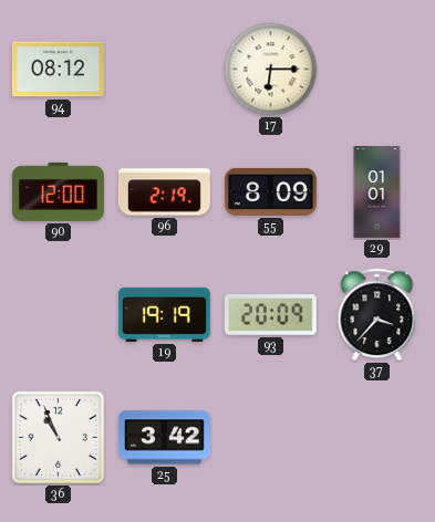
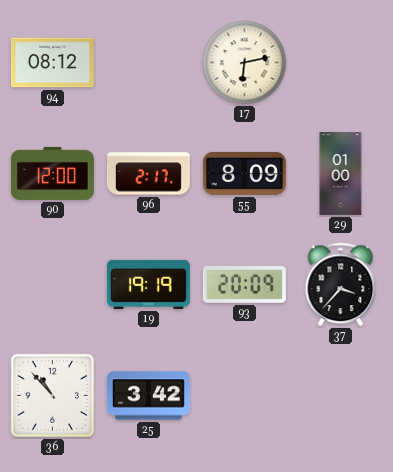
17: 6:15 -> 6:13
96: 2:19 -> 2:17
29: 01:01 -> 01:00
36: 10:56 -> 10:53
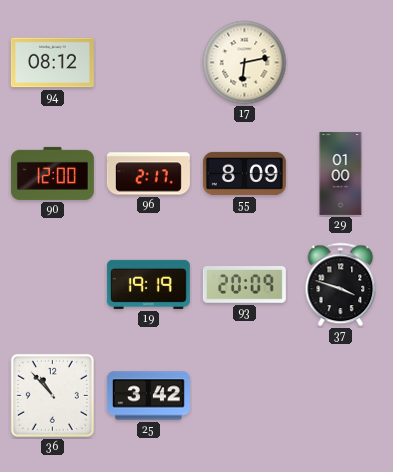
37: 3:37 -> 3:48
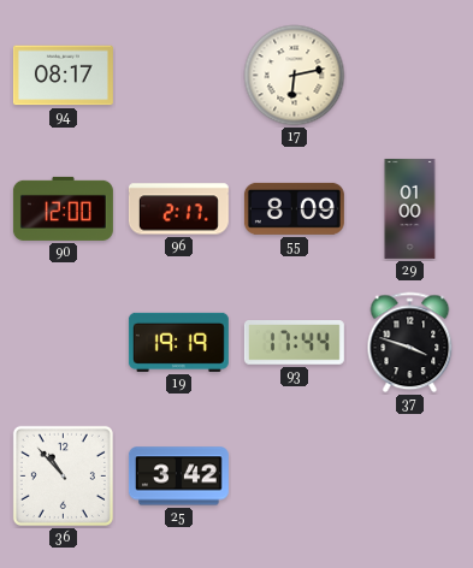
94: 08:12 -> 08:17
93: 20:09 -> 17:44
